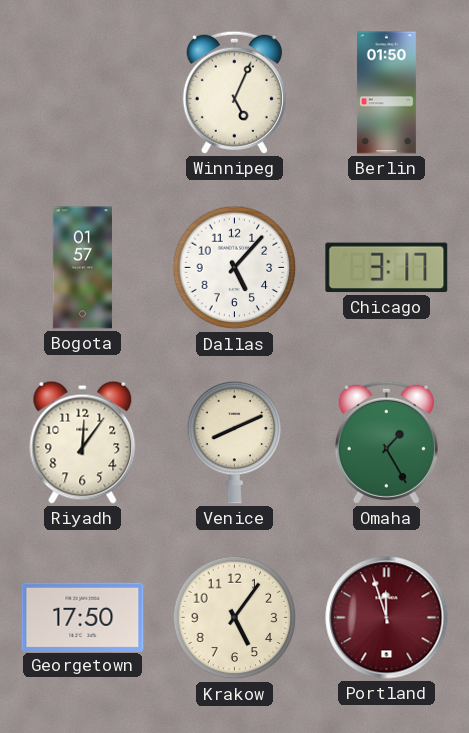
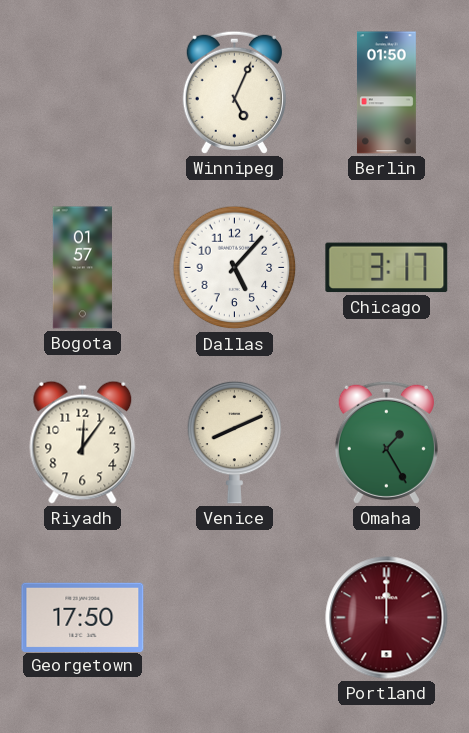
Krakow: 5:06 -> none
Portland: 11:57 -> 12:00
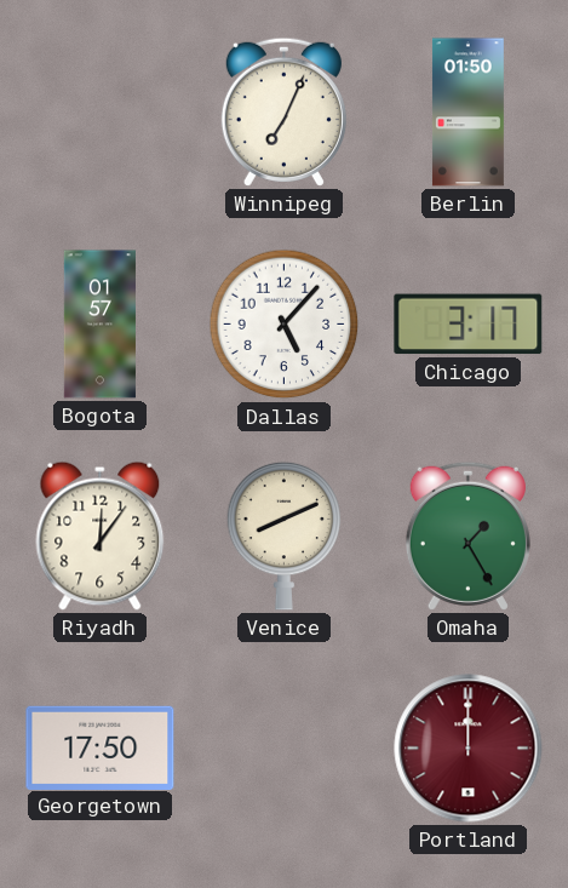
Winnipeg: 5:04 -> 7:04
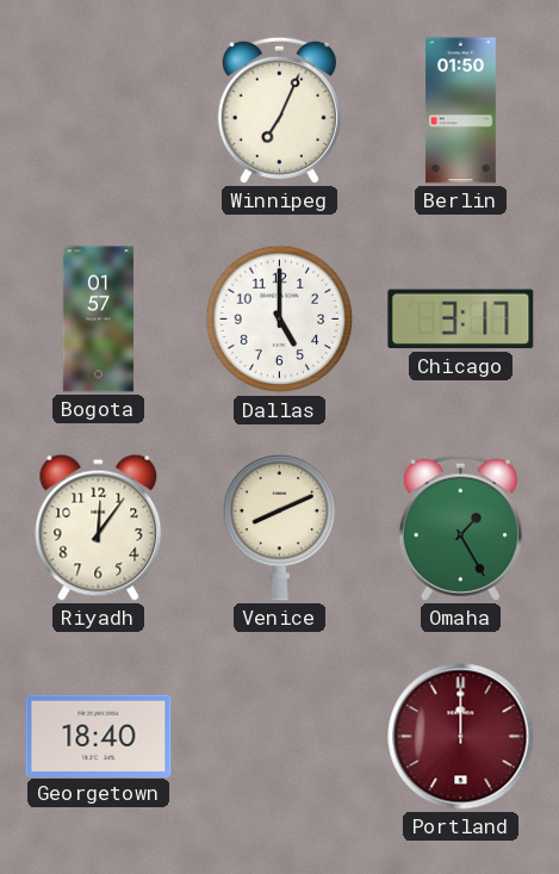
Dallas: 5:07 -> 5:00
Georgetown: 17:50 -> 18:40
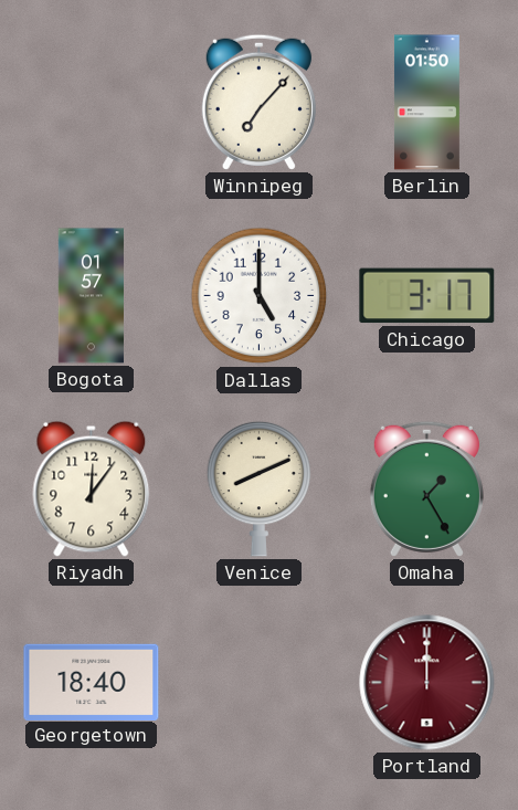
Winnipeg: 7:04 -> 7:07
